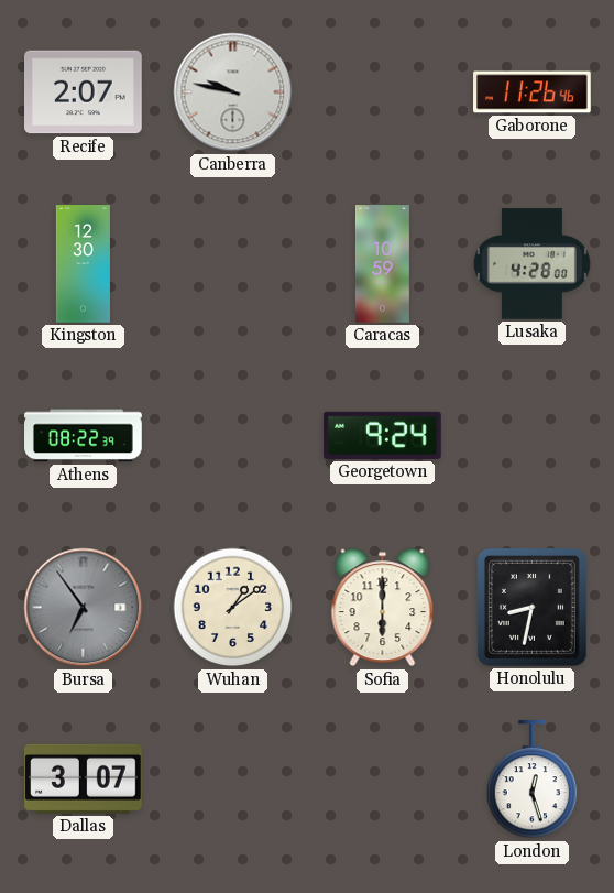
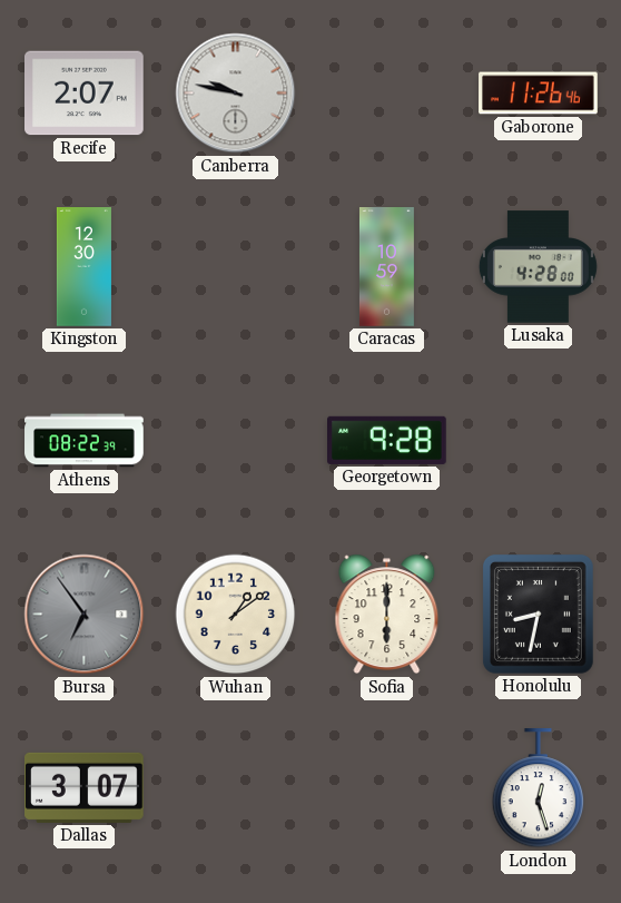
Georgetown: 9:24 -> 9:28
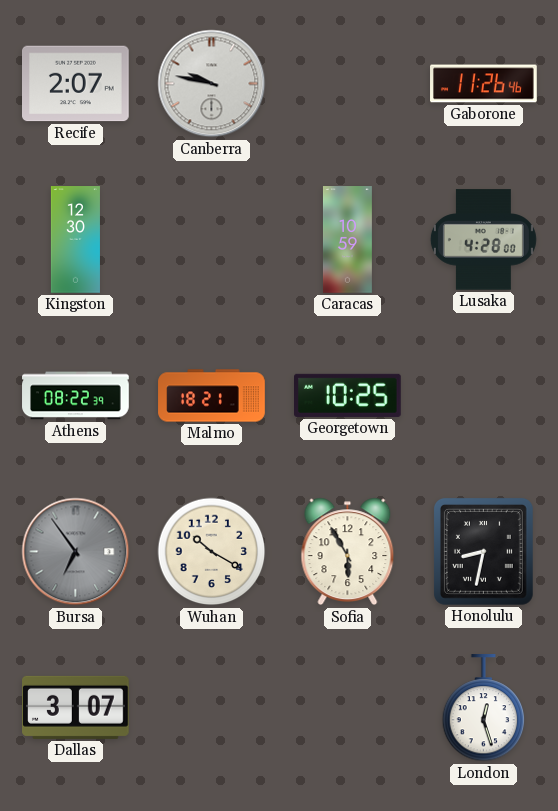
Malmo: none -> 18:21
Georgetown: 9:28 -> 10:25
Wuhan: 1:09 -> 10:20
Sofia: 6:00 -> 5:55
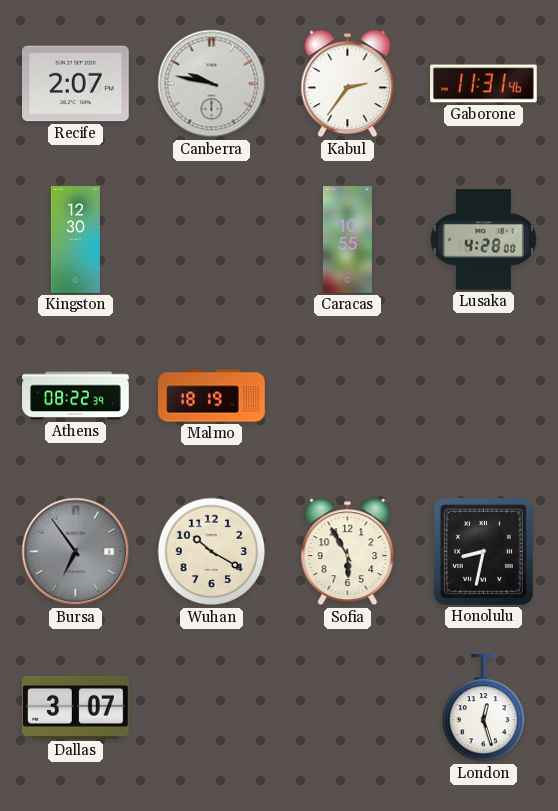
Kabul: none -> 2:36
Gaborone: 11:26 -> 11:31
Caracas: 10:59 -> 10:55
Malmo: 18:21 -> 18:19
Georgetown: 10:25 -> none
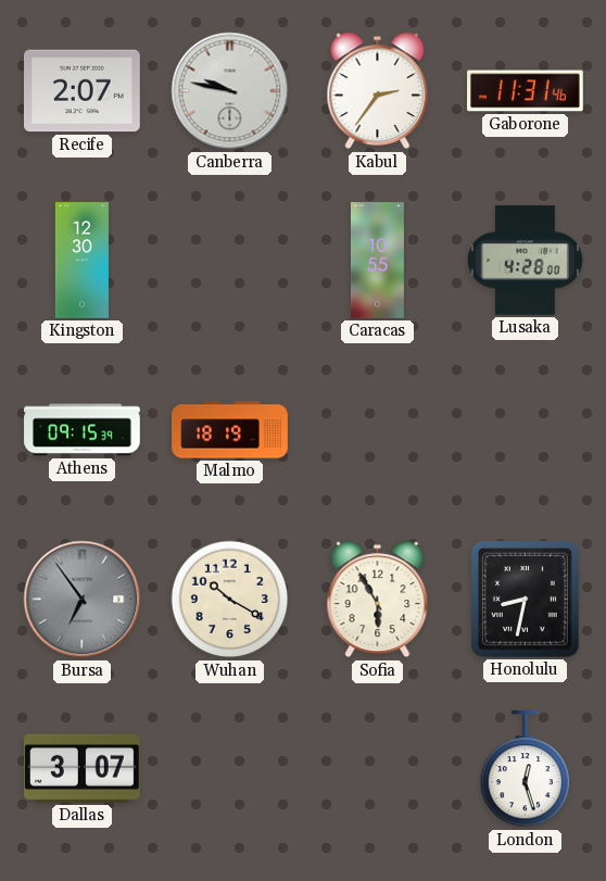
Athens: 08:22 -> 09:15
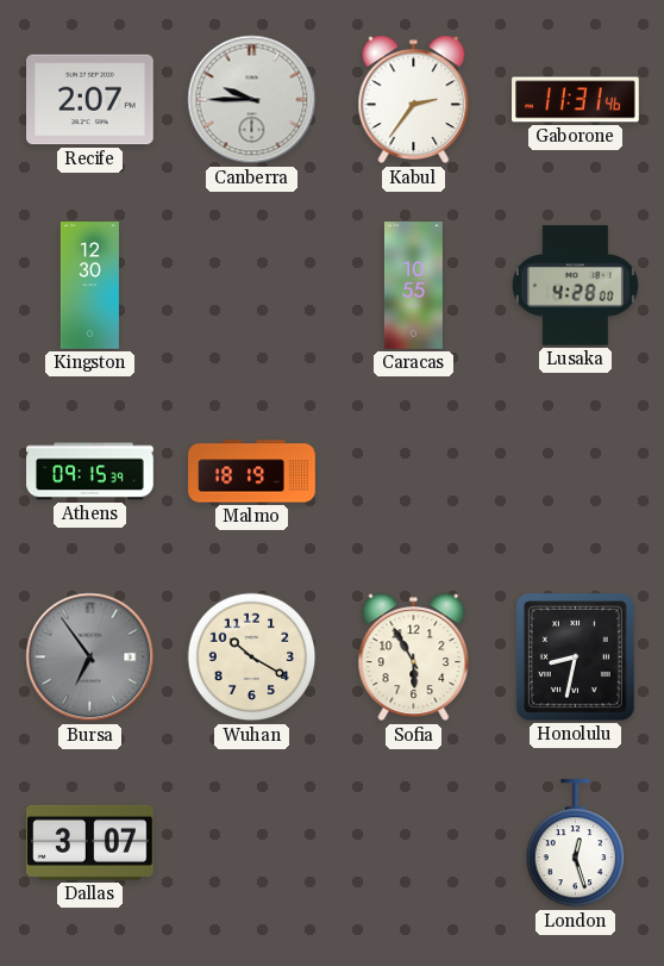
Canberra: 9:47 -> 9:45
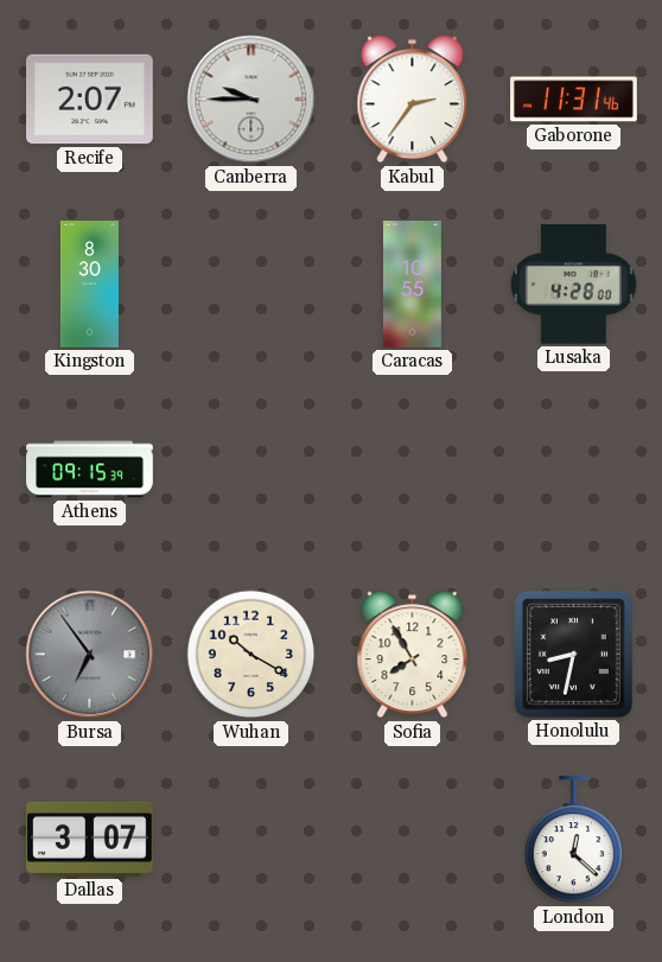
Kingston: 12:30 -> 8:30
Malmo: 18:19 -> none
Sofia: 5:55 -> 7:55
London: 12:27 -> 12:22
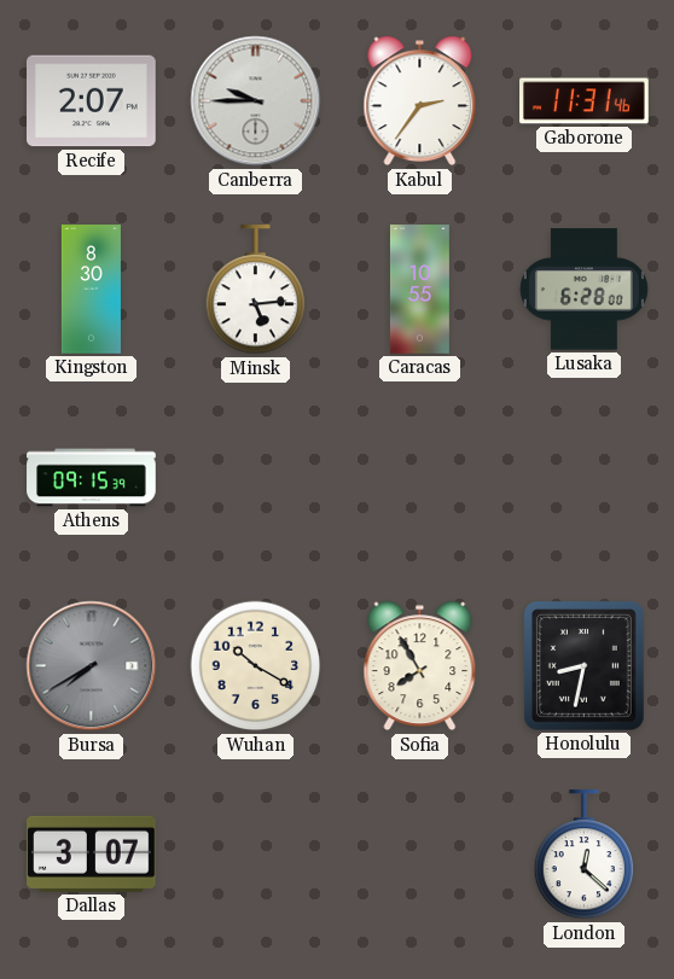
Minsk: none -> 5:14
Lusaka: 4:28 -> 6:28
Bursa: 6:54 -> 7:40
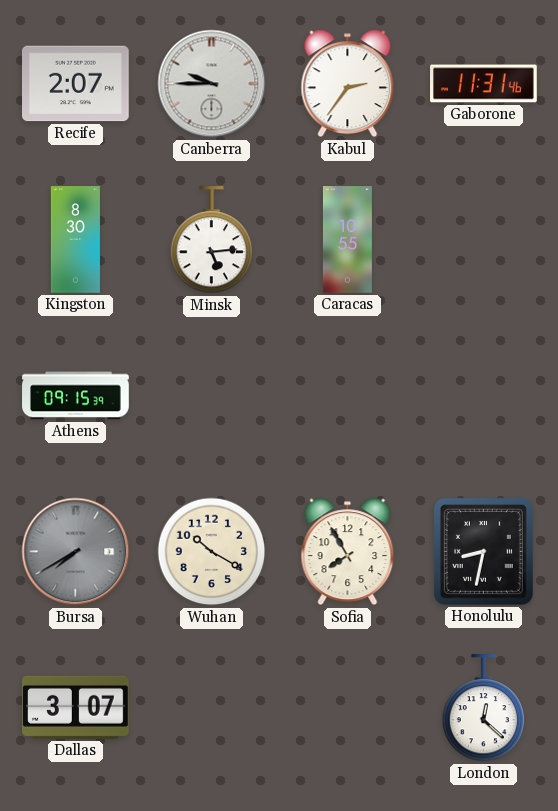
Lusaka: 6:28 -> none
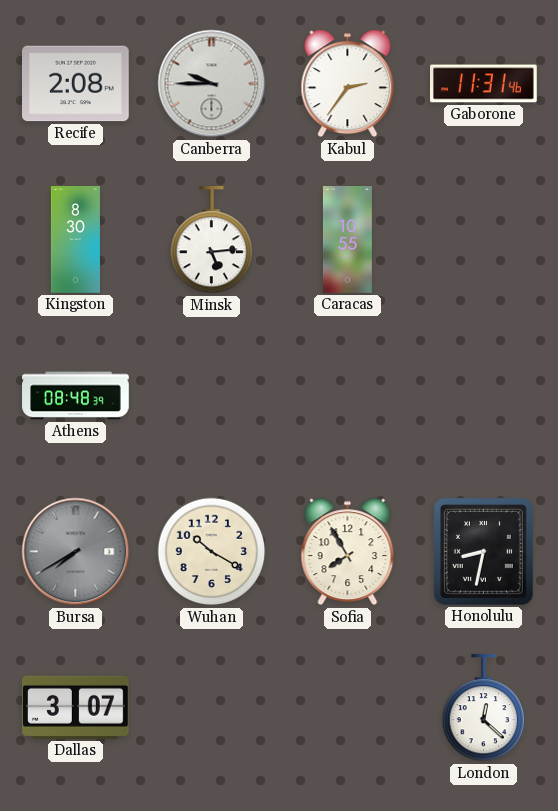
Recife: 2:07 -> 2:08
Athens: 09:15 -> 08:48
